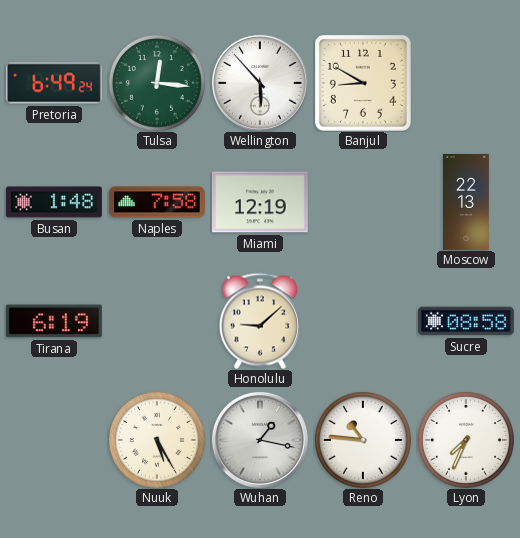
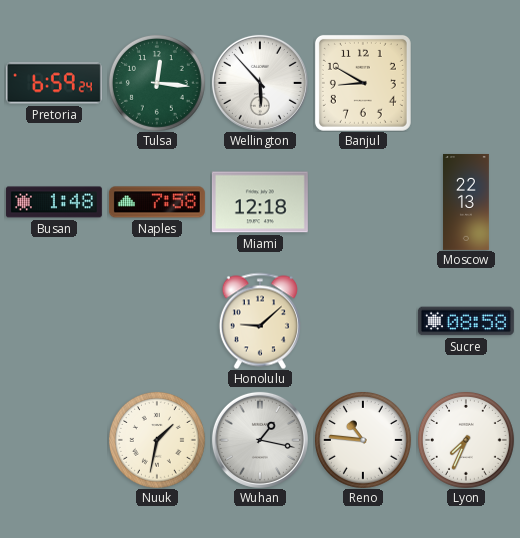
Pretoria: 6:49 -> 6:59
Miami: 12:19 -> 12:18
Tirana: 6:19 -> none
Nuuk: 5:25 -> 1:32
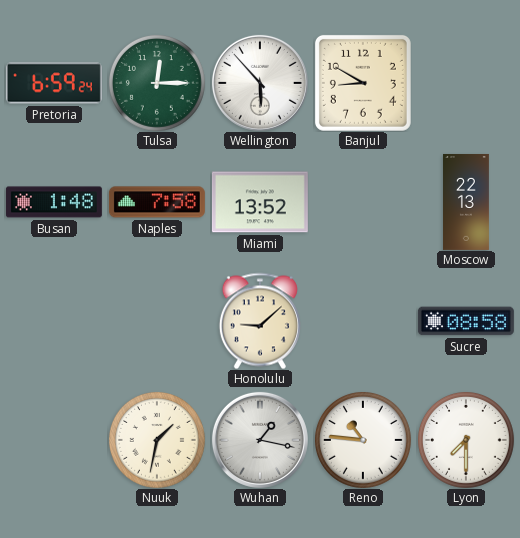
Tulsa: 12:16 -> 12:15
Miami: 12:18 -> 13:52
Lyon: 7:34 -> 7:30
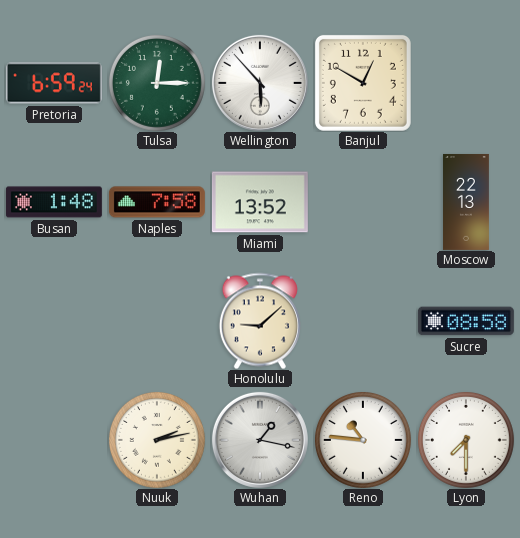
Banjul: 8:50 -> 12:50
Nuuk: 1:32 -> 2:13
